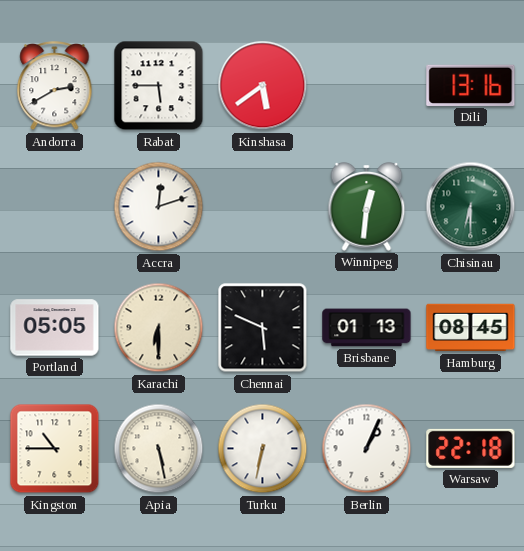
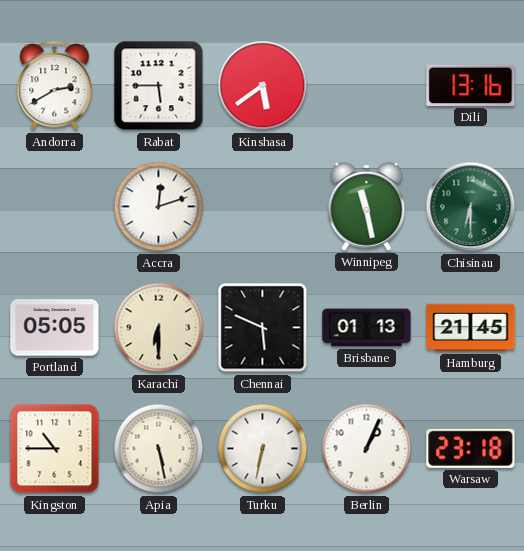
Winnipeg: 12:31 -> 11:28
Hamburg: 08:45 -> 21:45
Warsaw: 22:18 -> 23:18
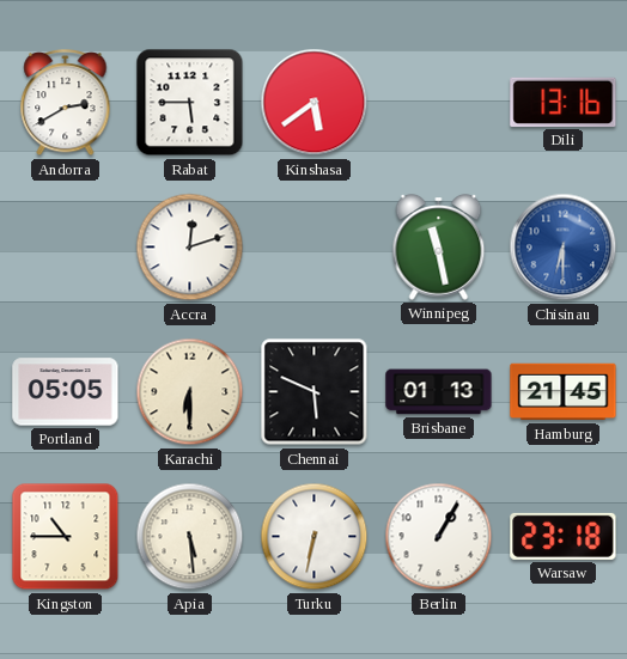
Chisinau dial: green -> blue
Apia: 5:28 -> 5:29
Berlin: 1:04 -> 1:05
